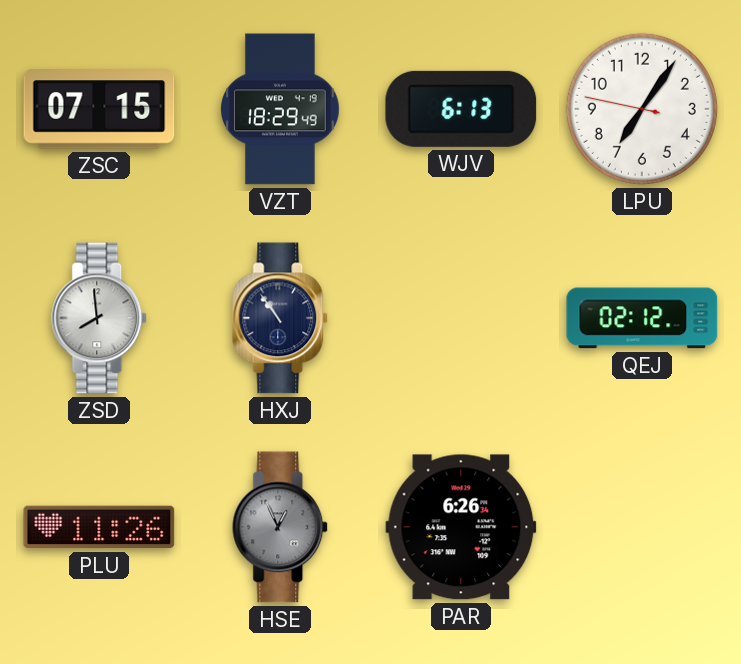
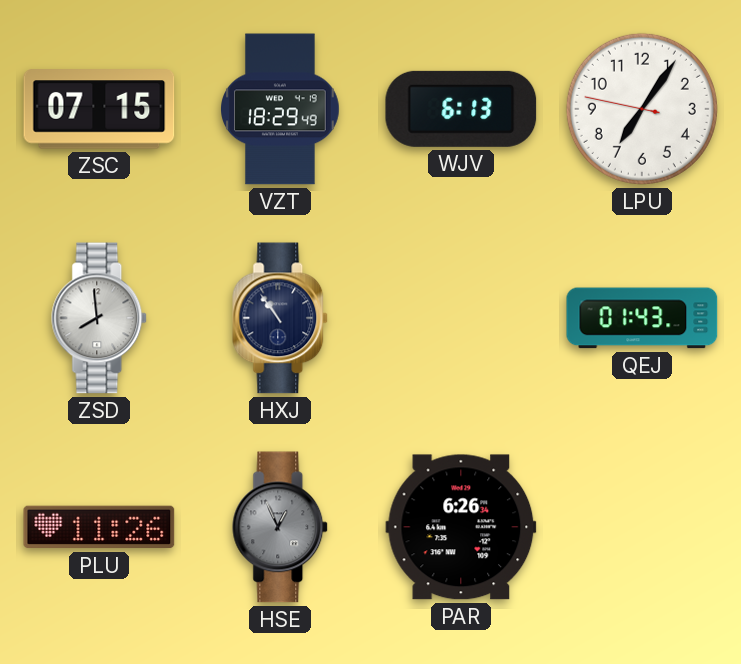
QEJ: 02:12 -> 01:43
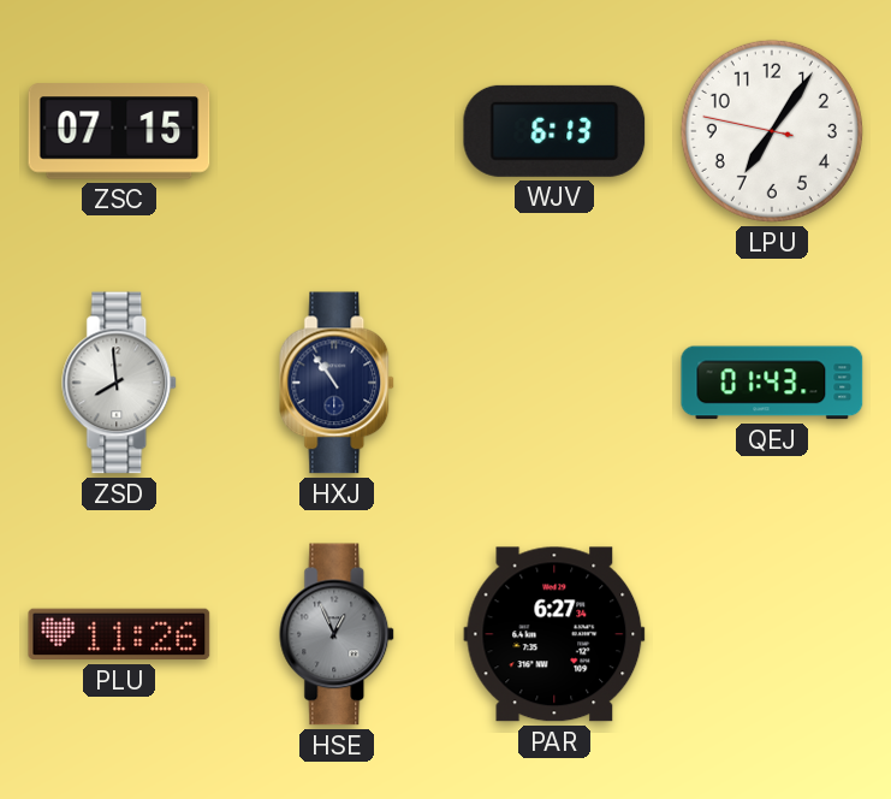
VZT: 18:29 -> none
PAR: 6:26 -> 6:27
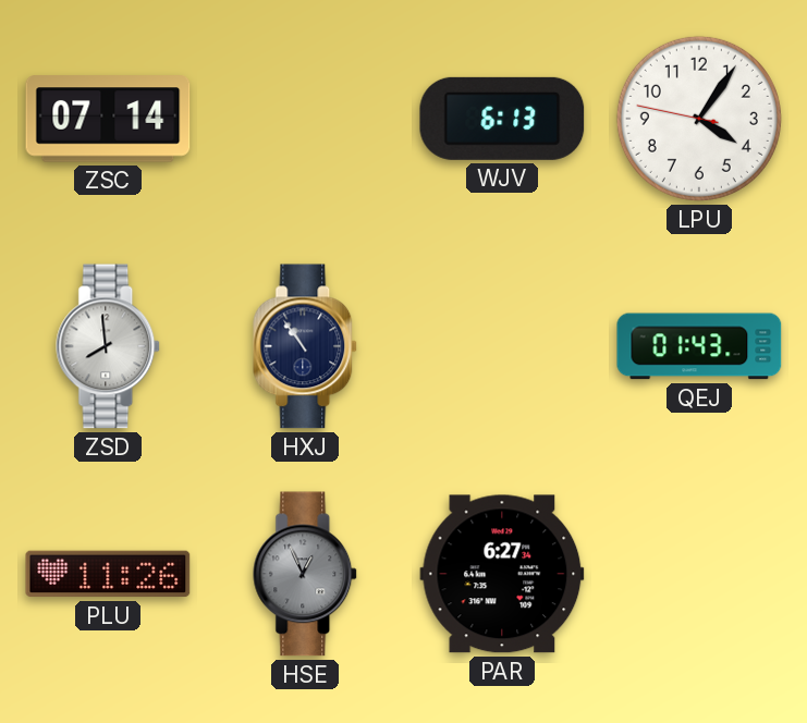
ZSC: 07:15 -> 07:14
LPU: 7:05 -> 4:05
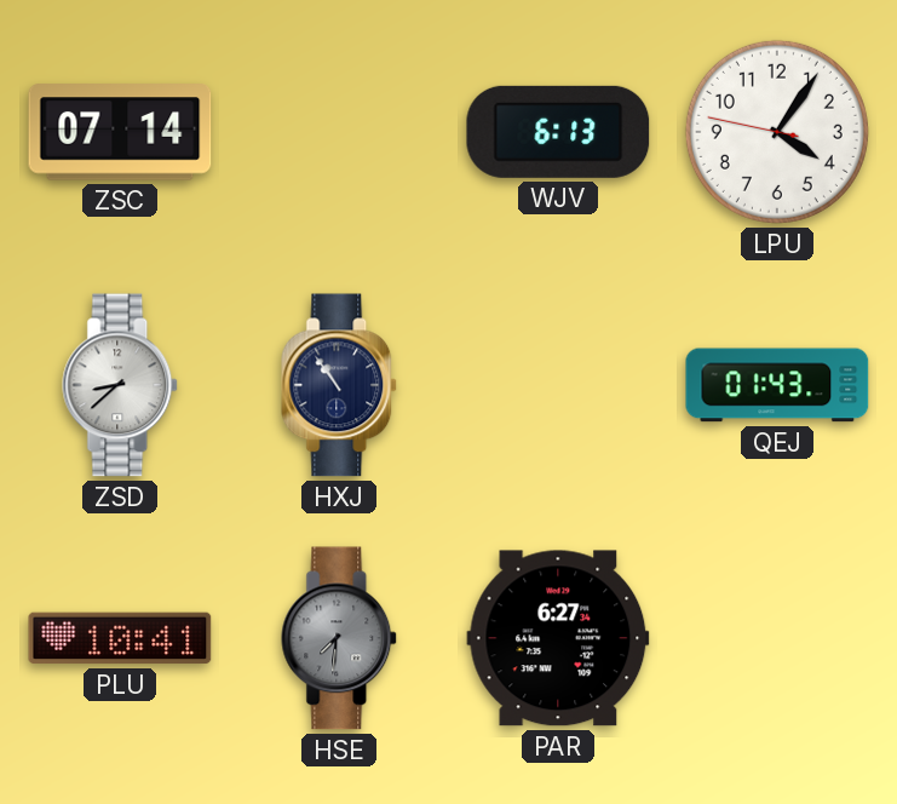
ZSD: 7:59 -> 8:38
PLU: 11:26 -> 10:41
HSE: 12:56 -> 7:31
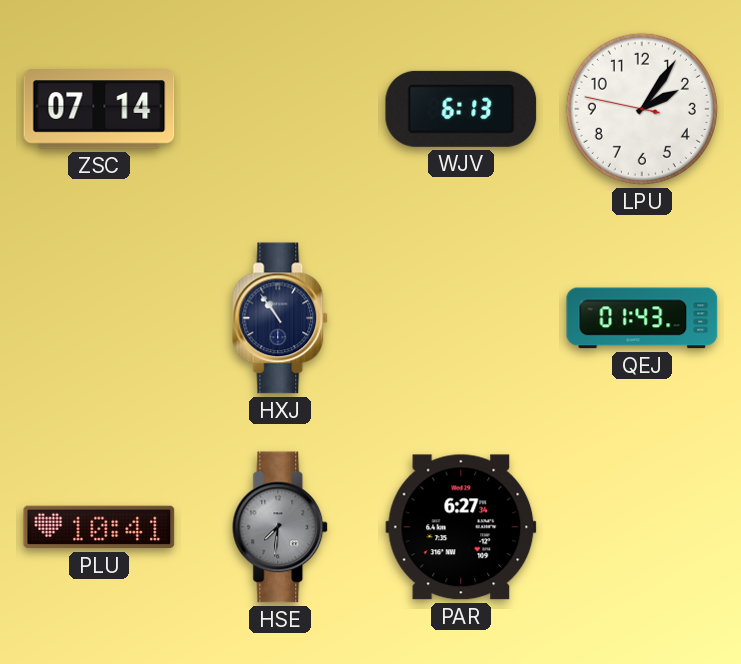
LPU: 4:05 -> 2:05
ZSD: 8:38 -> none
